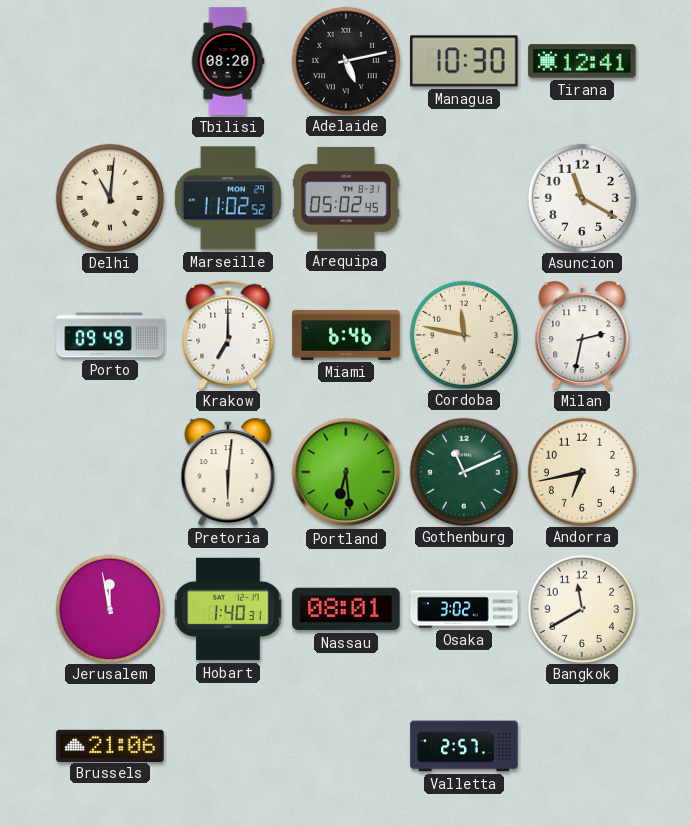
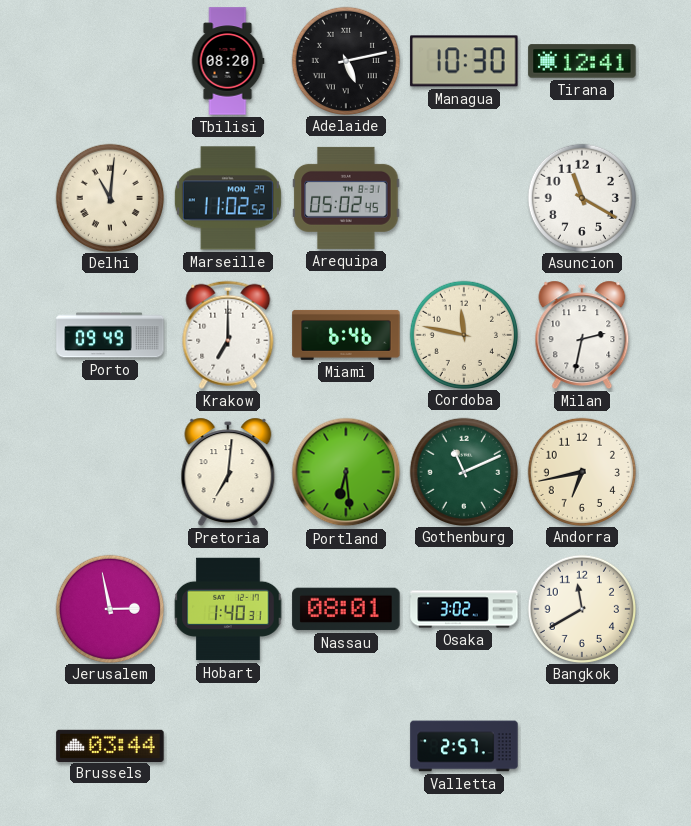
Pretoria: 6:01 -> 7:01
Jerusalem: 11:58 -> 2:58
Brussels: 21:06 -> 03:44
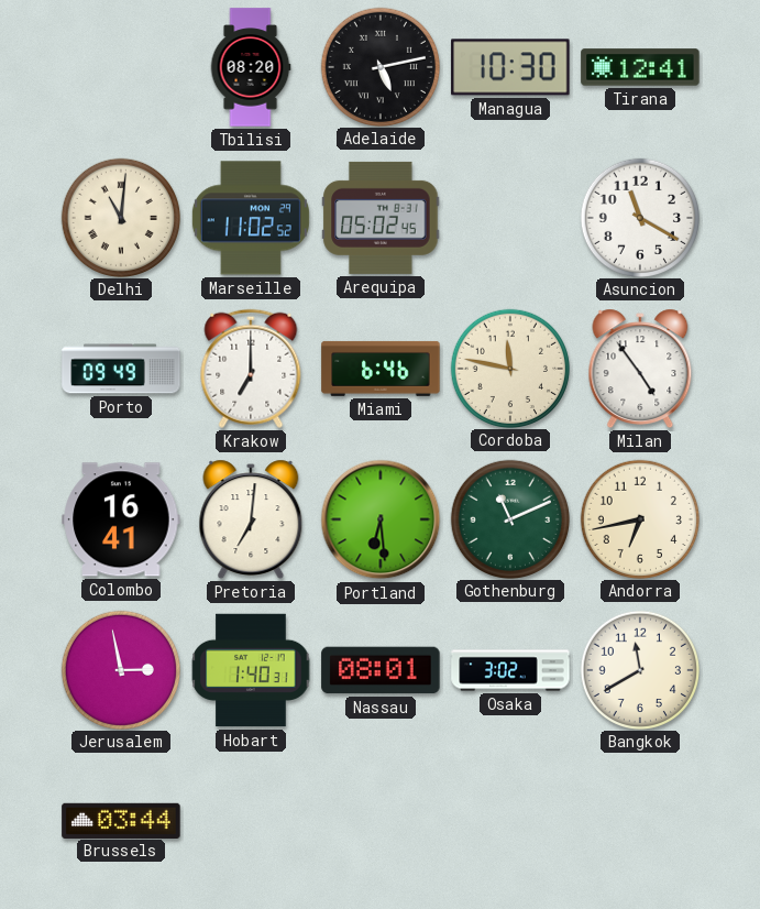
Milan: 2:32 -> 4:54
Colombo: none -> 16:41
Valletta: 2:57 -> none
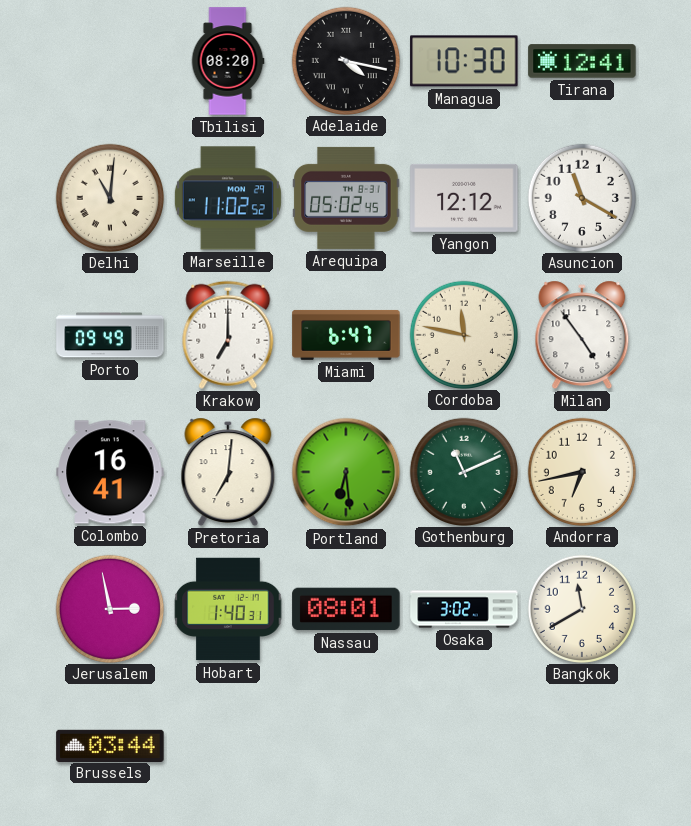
Adelaide: 5:13 -> 4:17
Yangon: none -> 12:12
Miami: 6:46 -> 6:47
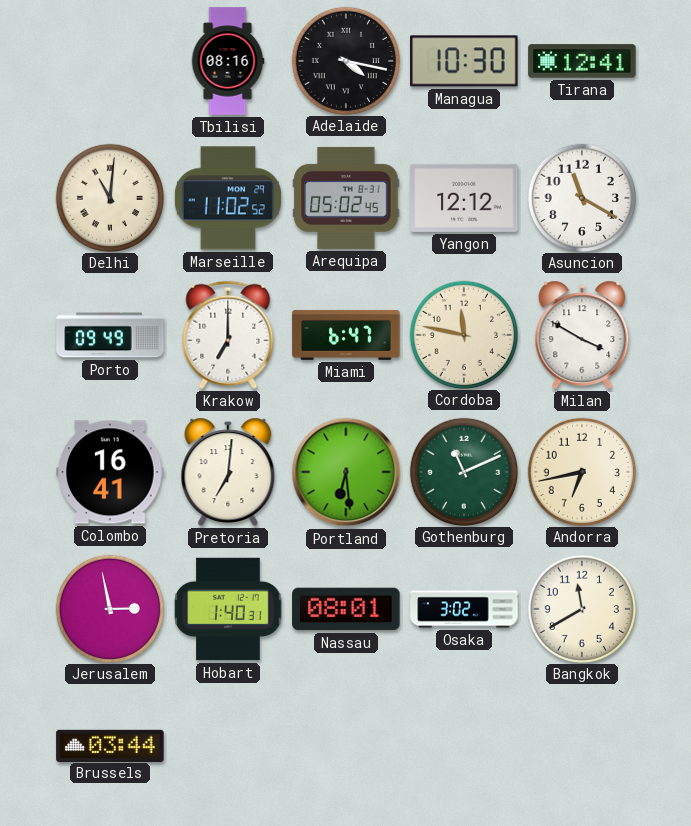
Tbilisi: 08:20 -> 08:16
Milan: 4:54 -> 3:50
